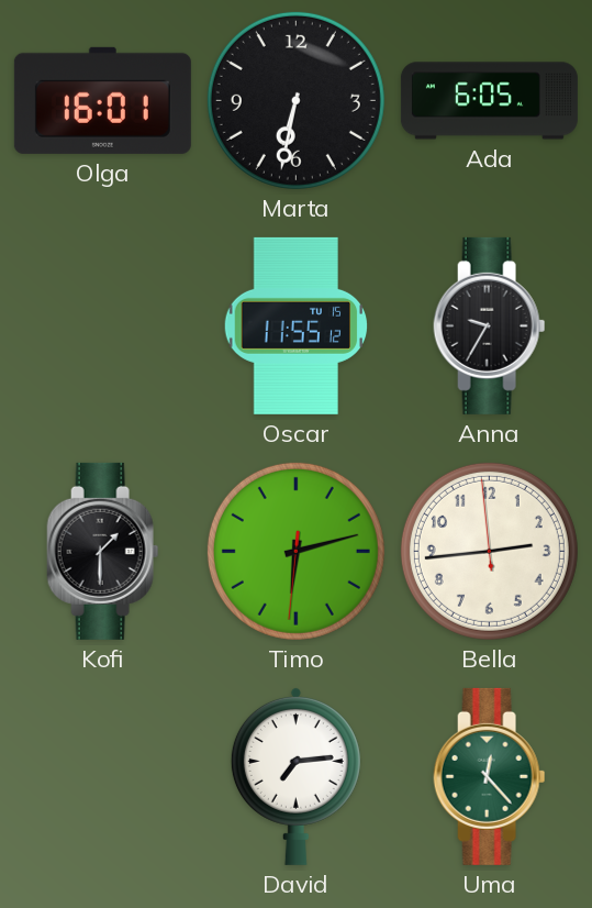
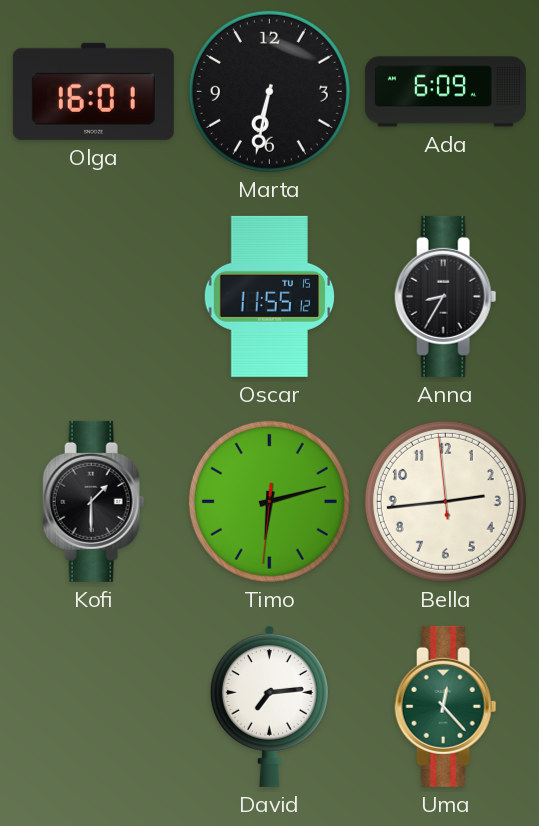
Ada: 6:05 -> 6:09
Anna: 9:35 -> 8:35
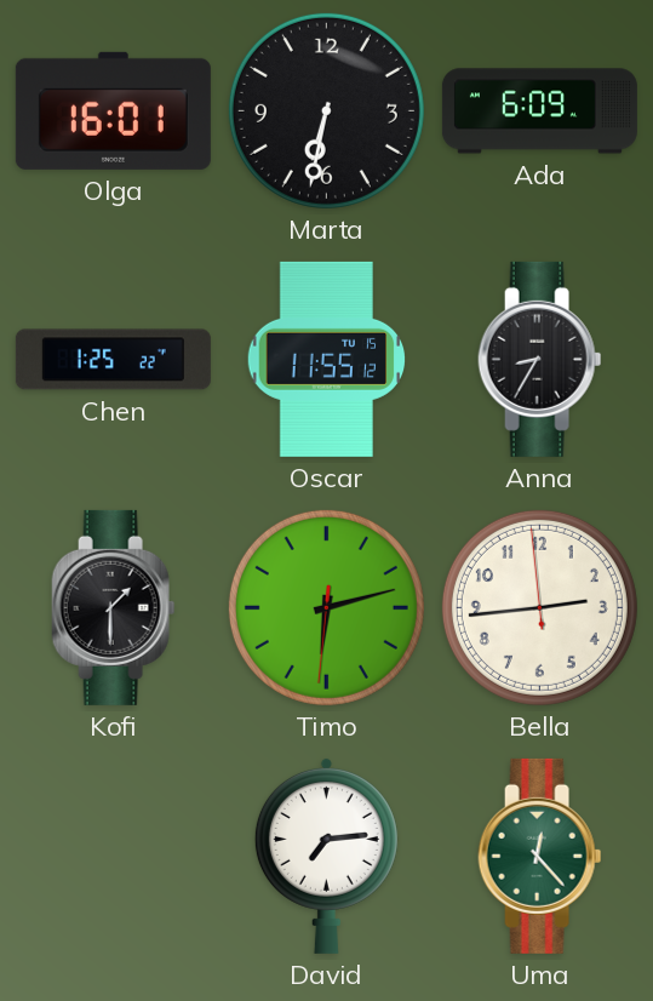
Chen: none -> 1:25
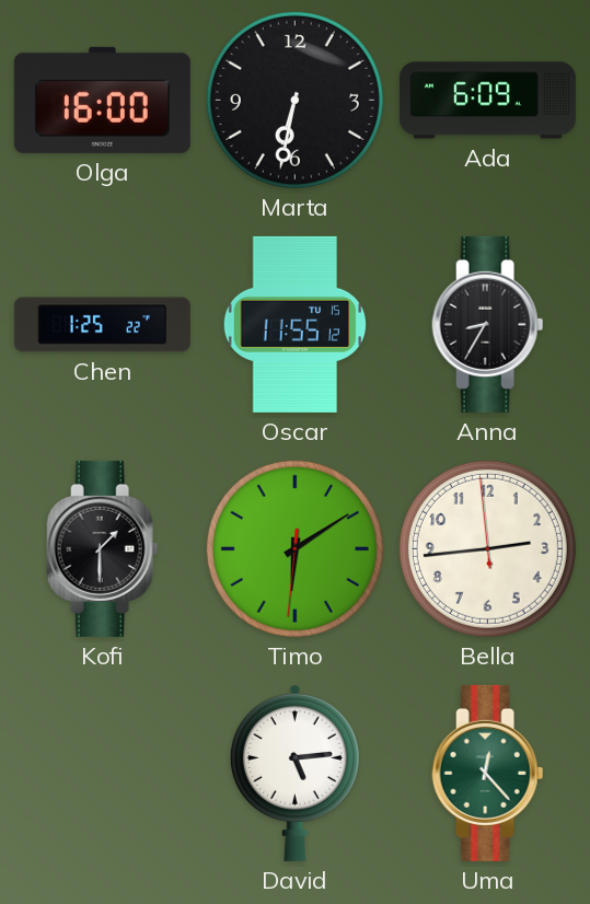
Olga: 16:01 -> 16:00
Timo: 6:12 -> 6:09
David: 7:14 -> 5:14
